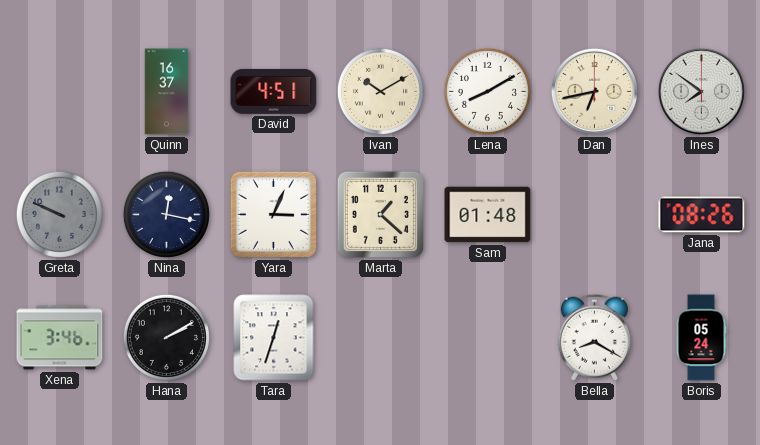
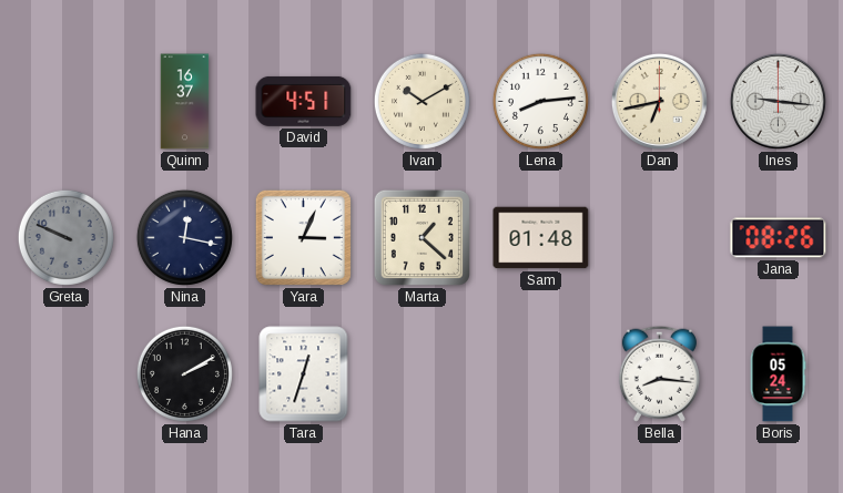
Lena: 8:10 -> 8:14
Ines: 7:51 -> 9:16
Xena: 3:46 -> none
Bella: 8:20 -> 8:16
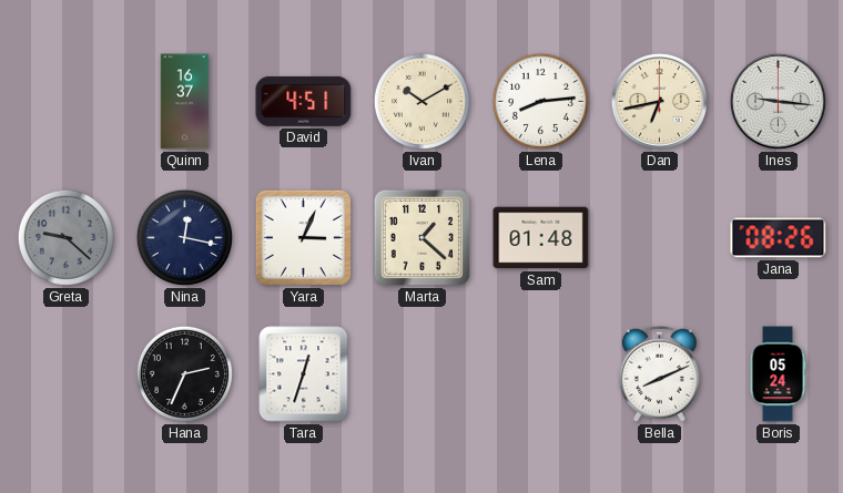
Greta: 9:49 -> 9:22
Hana: 2:10 -> 2:34
Bella: 8:16 -> 8:11
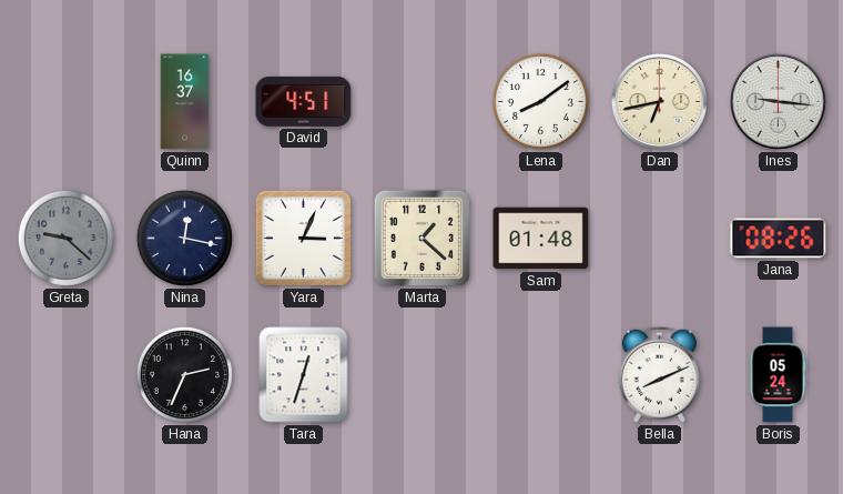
Ivan: 10:10 -> none
Lena: 8:14 -> 8:09
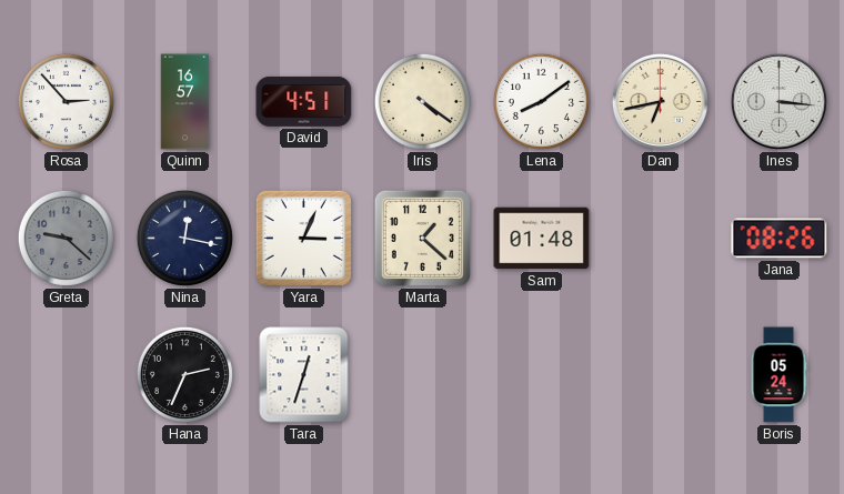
Rosa: none -> 2:53
Quinn: 16:37 -> 16:57
Iris: none -> 4:21
Ines: 9:16 -> 3:16
Bella: 8:11 -> none
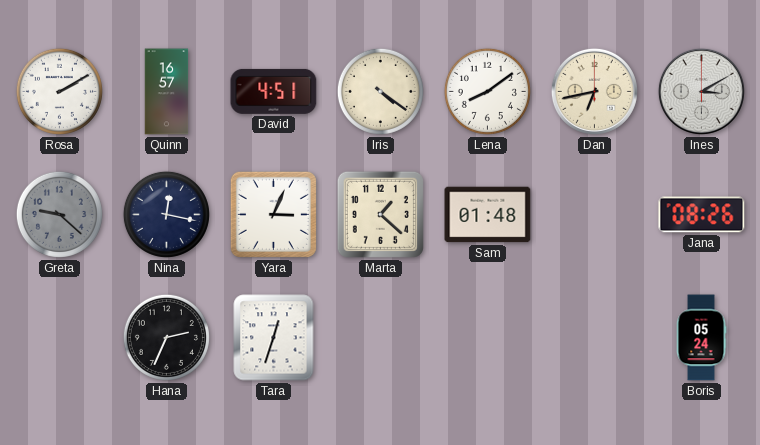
Rosa: 2:53 -> 2:10
Ines: 3:16 -> 3:10
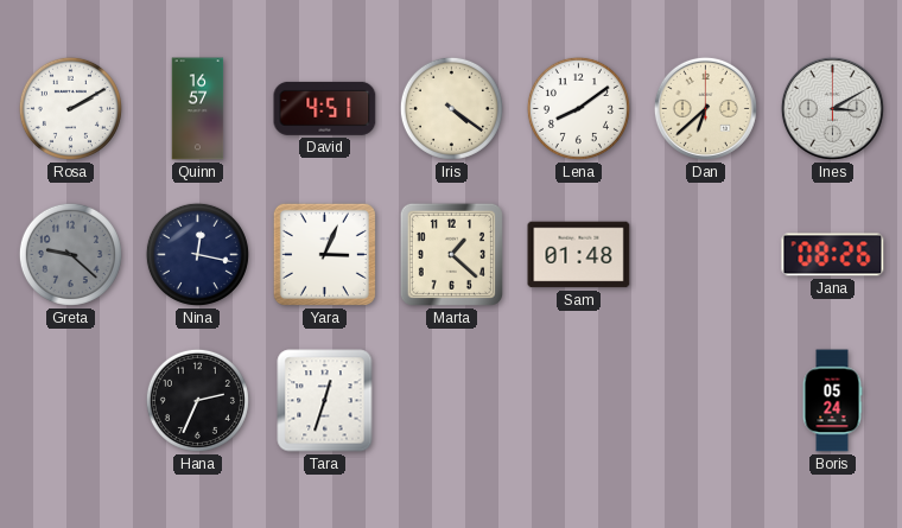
Dan: 6:43 -> 6:38
